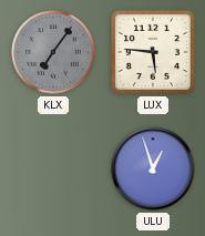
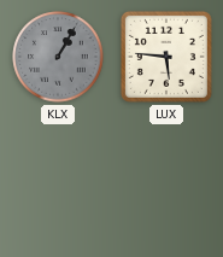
KLX: 7:06 -> 1:05
ULU: 12:57 -> none
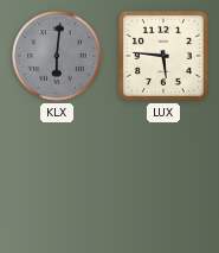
KLX: 1:05 -> 6:01
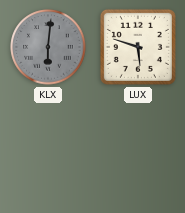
LUX: 5:46 -> 5:48
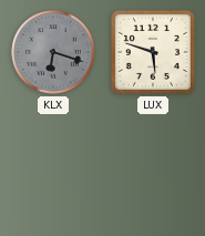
KLX: 6:01 -> 6:18
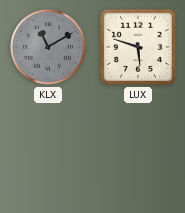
KLX: 6:18 -> 11:10
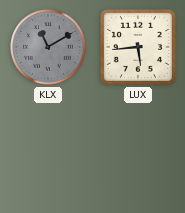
LUX: 5:48 -> 5:44
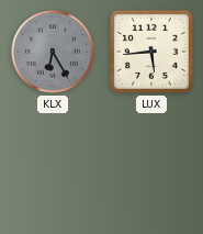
KLX: 11:10 -> 6:25
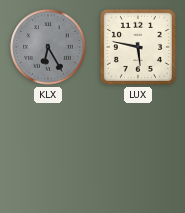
LUX: 5:44 -> 5:47
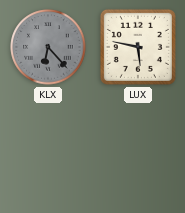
KLX: 6:25 -> 6:23
